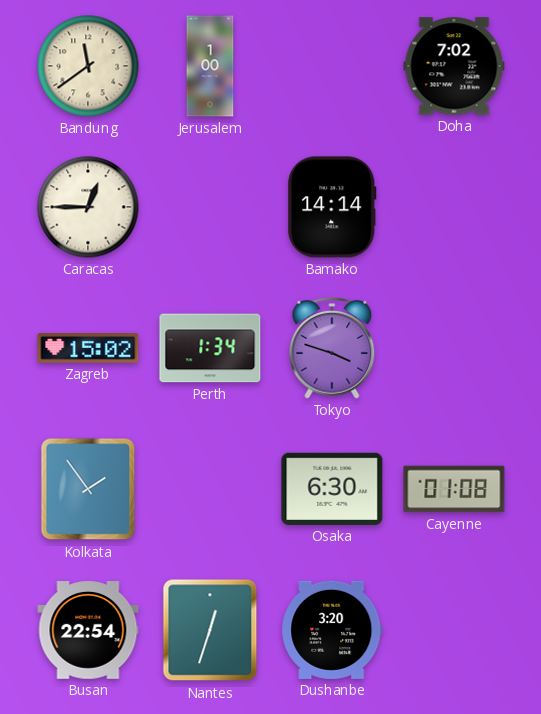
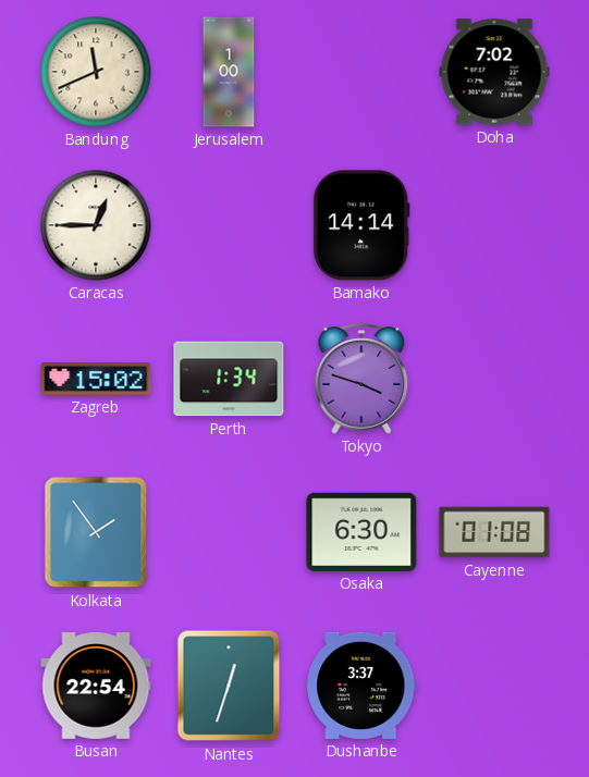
Bandung: 11:39 -> 11:41
Dushanbe: 3:20 -> 3:37
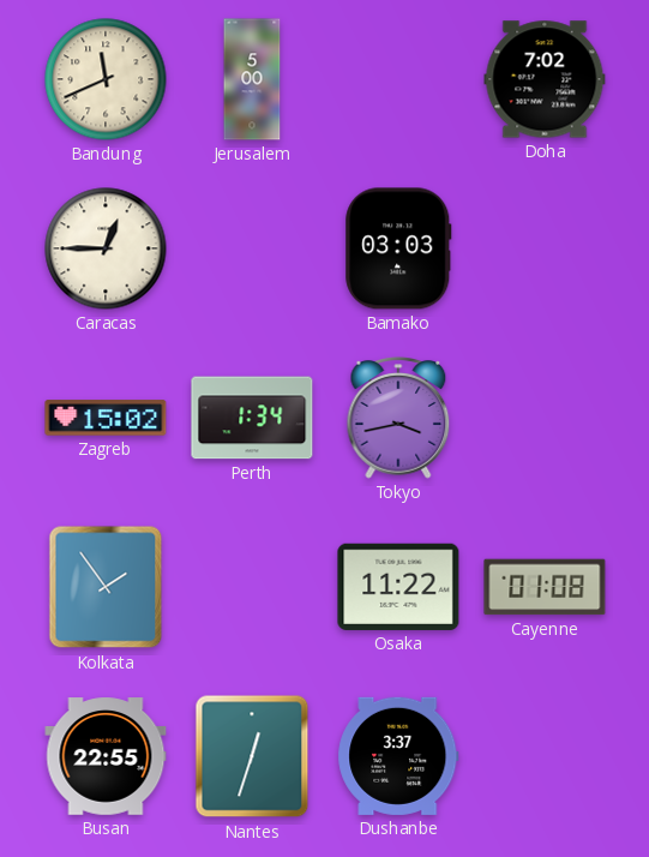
Jerusalem: 1:00 -> 5:00
Bamako: 14:14 -> 03:03
Tokyo: 3:48 -> 3:43
Osaka: 6:30 -> 11:22
Busan: 22:54 -> 22:55
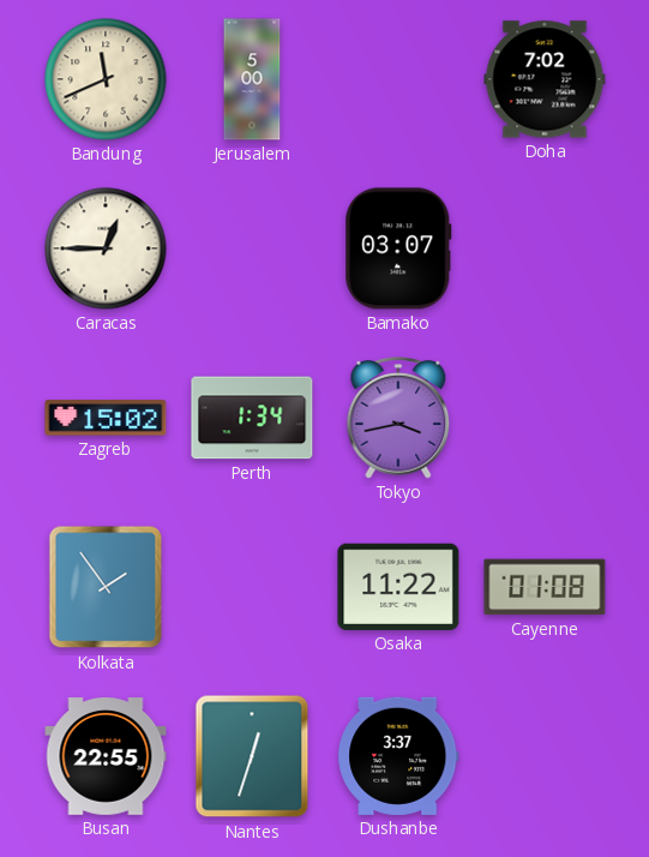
Bamako: 03:03 -> 03:07
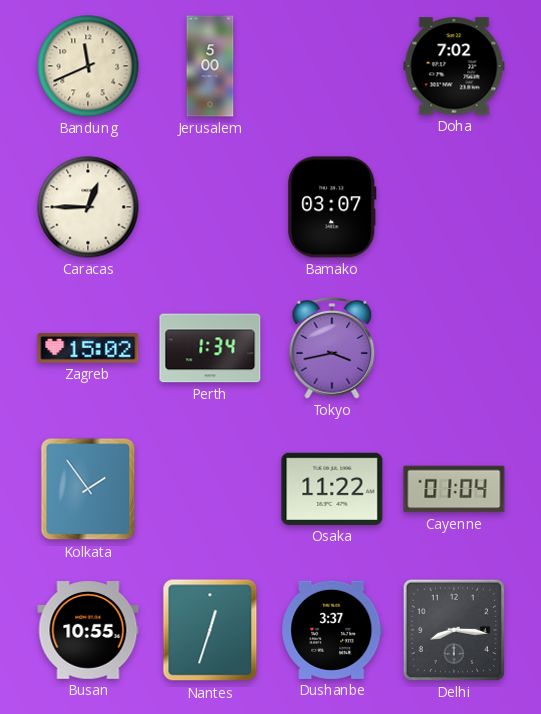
Cayenne: 01:08 -> 01:04
Busan: 22:55 -> 10:55
Delhi: none -> 8:16
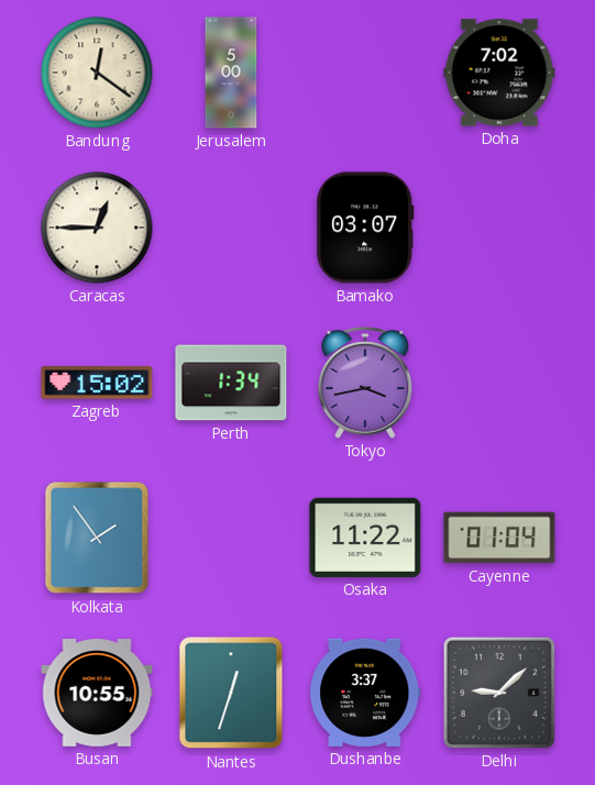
Bandung: 11:41 -> 12:21
Delhi: 8:16 -> 9:08
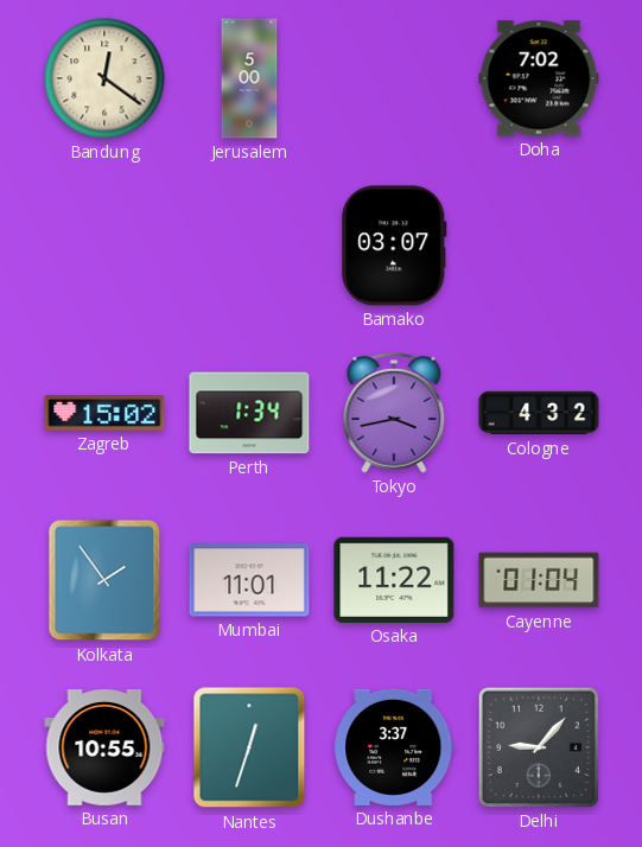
Caracas: 12:45 -> none
Cologne: none -> 4:32
Mumbai: none -> 11:01
Delhi: 9:08 -> 9:07
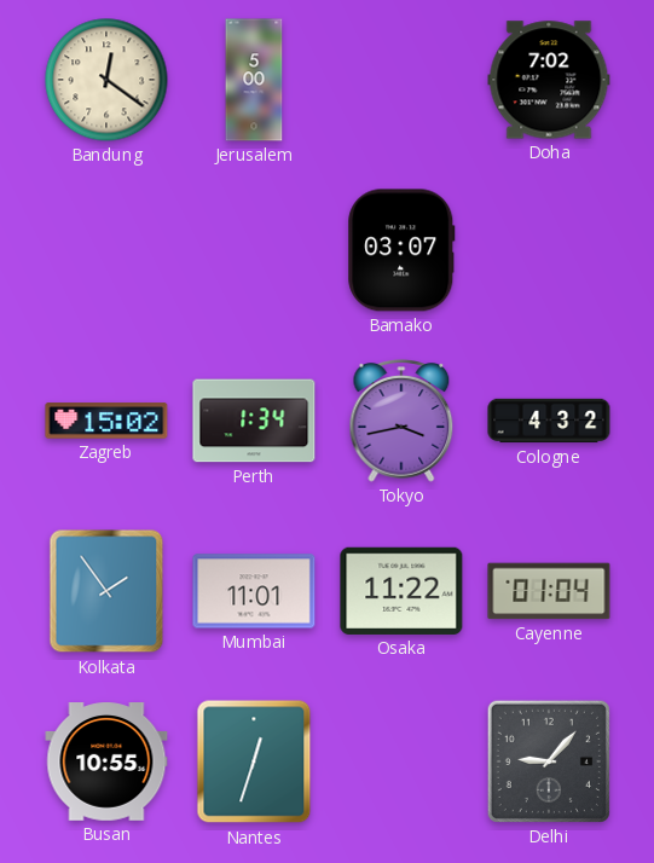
Dushanbe: 3:37 -> none
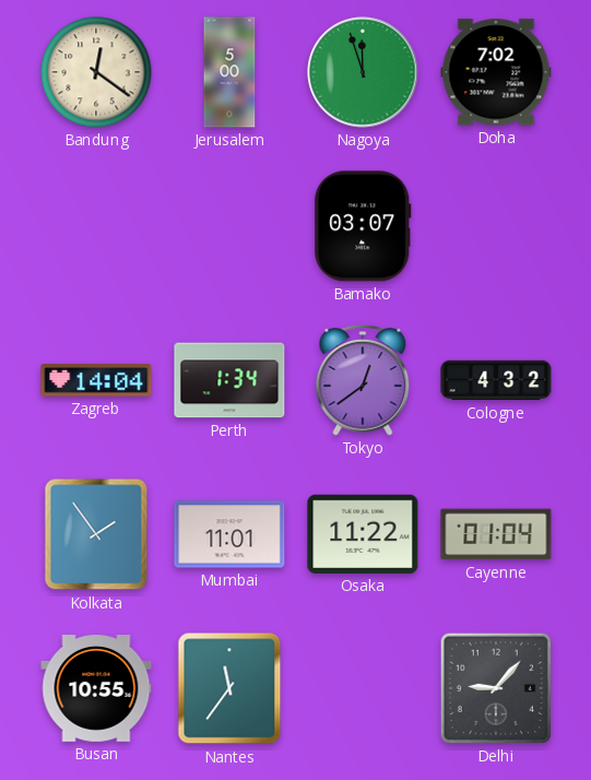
Nagoya: none -> 11:57
Zagreb: 15:02 -> 14:04
Tokyo: 3:43 -> 12:39
Nantes: 12:33 -> 11:36
